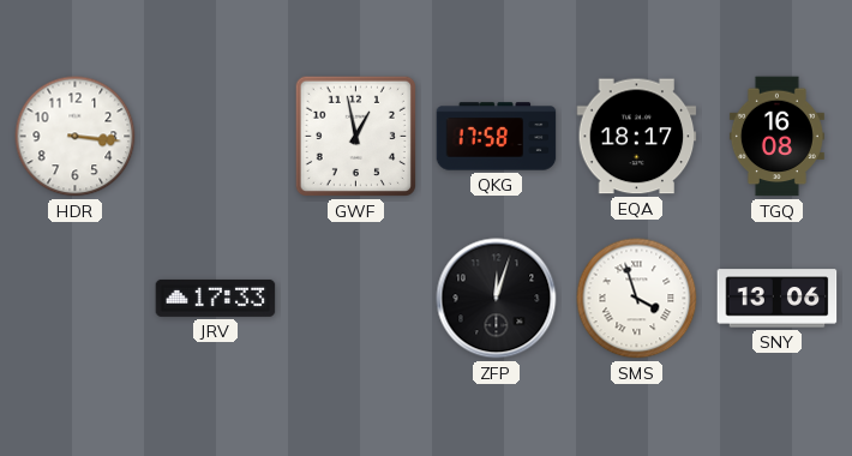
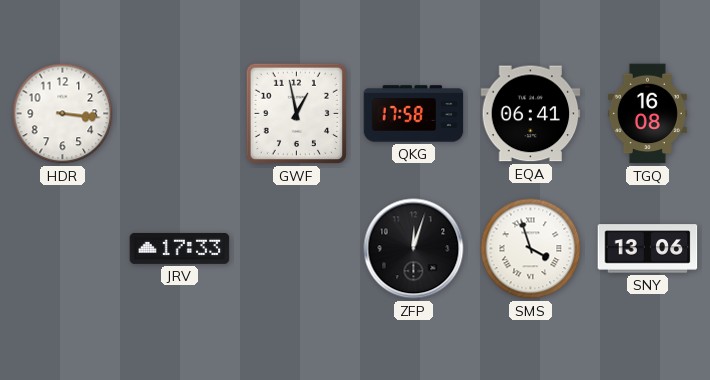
EQA: 18:17 -> 06:41
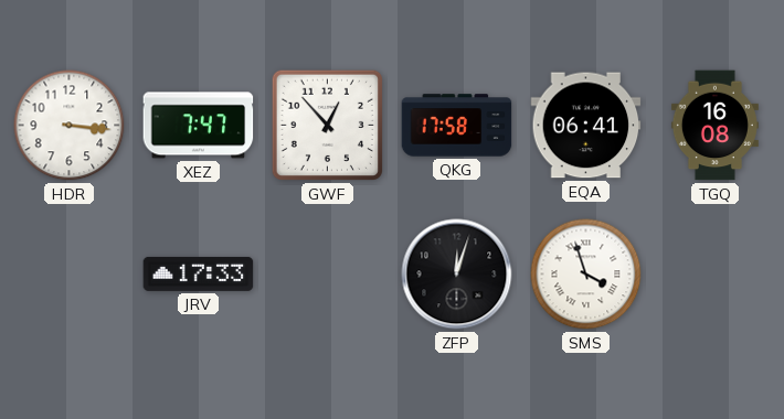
XEZ: none -> 7:47
GWF: 12:58 -> 12:53
SNY: 13:06 -> none
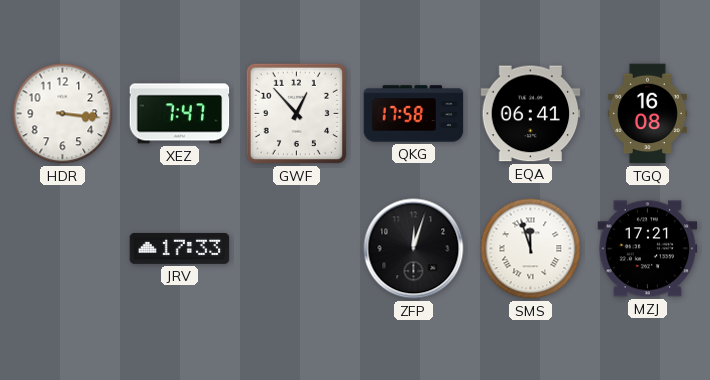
SMS: 3:57 -> 11:57
MZJ: none -> 17:21
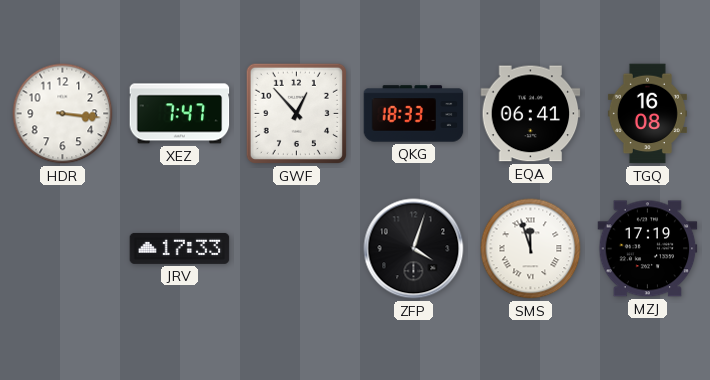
QKG: 17:58 -> 18:33
ZFP: 12:03 -> 4:03
MZJ: 17:21 -> 17:19
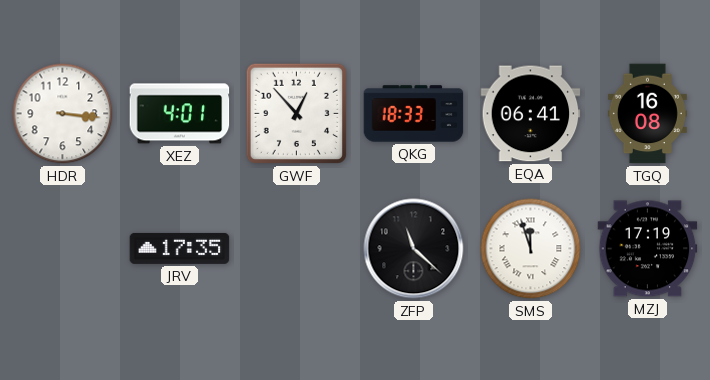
XEZ: 7:47 -> 4:01
JRV: 17:33 -> 17:35
ZFP: 4:03 -> 11:22
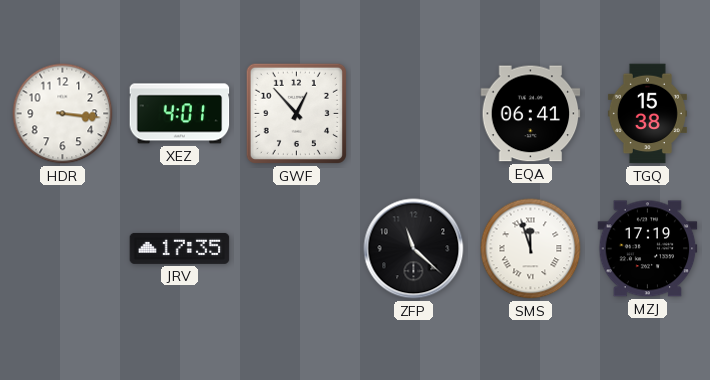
QKG: 18:33 -> none
TGQ: 16:08 -> 15:38
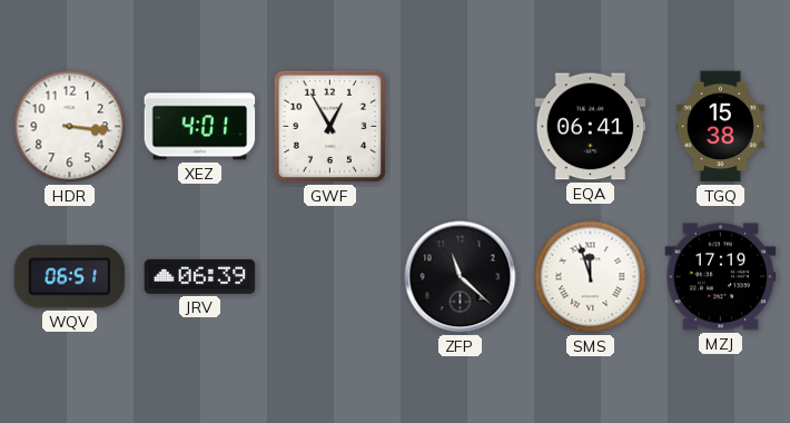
GWF: 12:53 -> 12:55
WQV: none -> 06:51
JRV: 17:35 -> 06:39
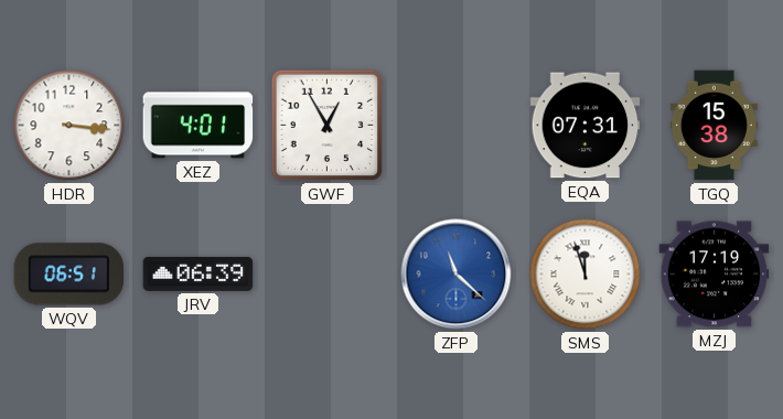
EQA: 06:41 -> 07:31
ZFP dial: black -> blue
